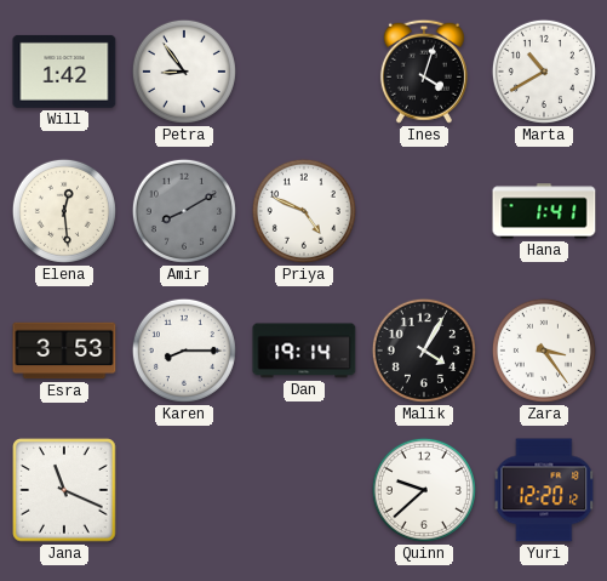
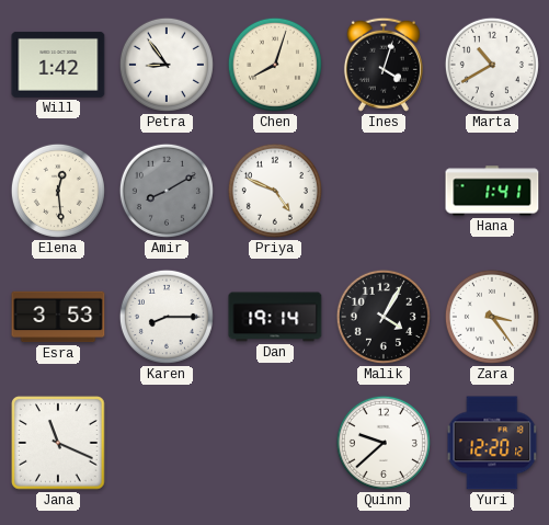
Chen: none -> 8:03
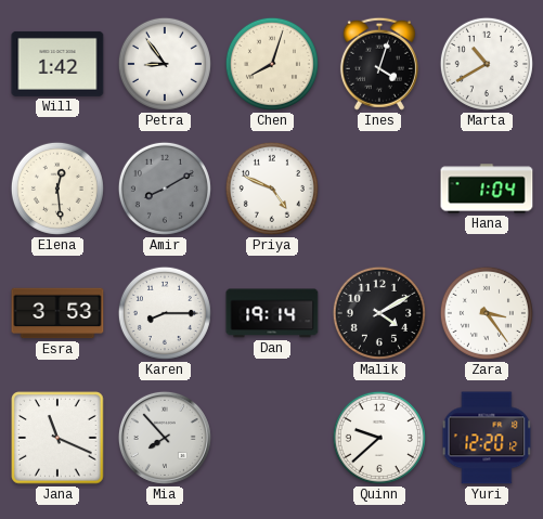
Hana: 1:41 -> 1:04
Malik: 4:05 -> 4:10
Mia: none -> 7:53
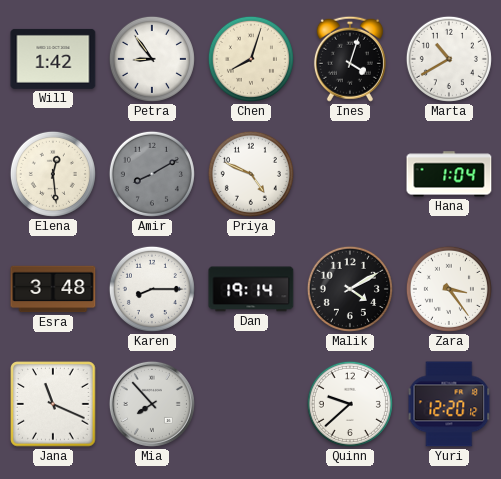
Esra: 3:53 -> 3:48
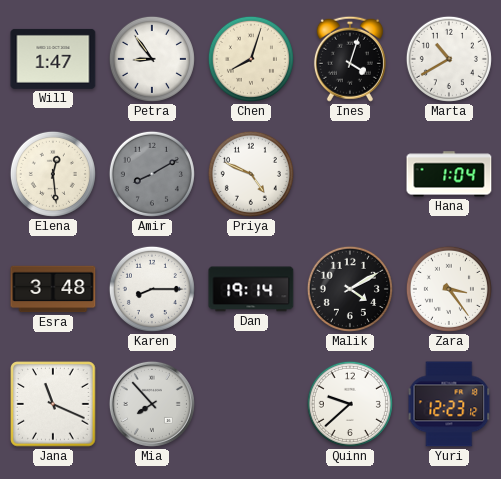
Will: 1:42 -> 1:47
Yuri: 12:20 -> 12:23
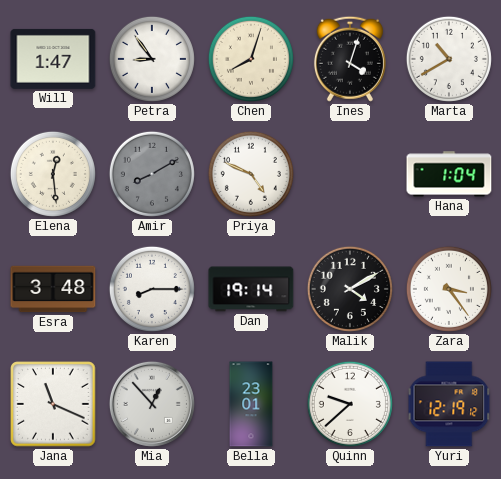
Mia: 7:53 -> 12:53
Bella: none -> 23:01
Yuri: 12:23 -> 12:19
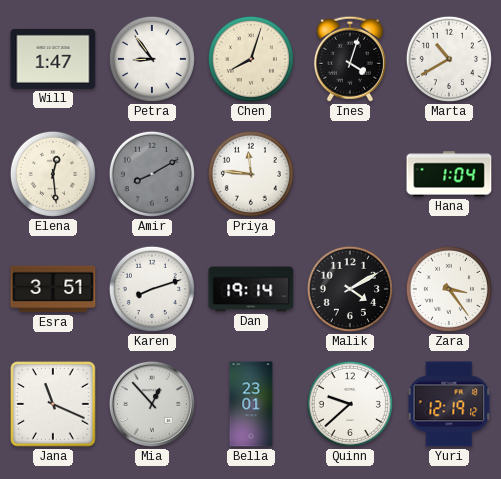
Priya: 4:49 -> 11:46
Esra: 3:48 -> 3:51
Karen: 8:15 -> 8:12
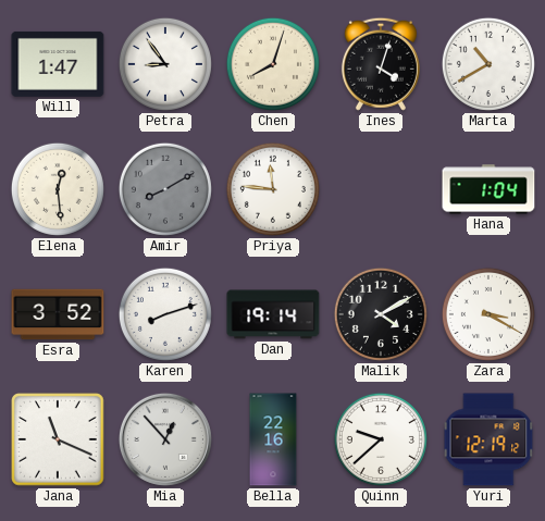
Esra: 3:51 -> 3:52
Zara: 3:24 -> 3:20
Bella: 23:01 -> 22:16
